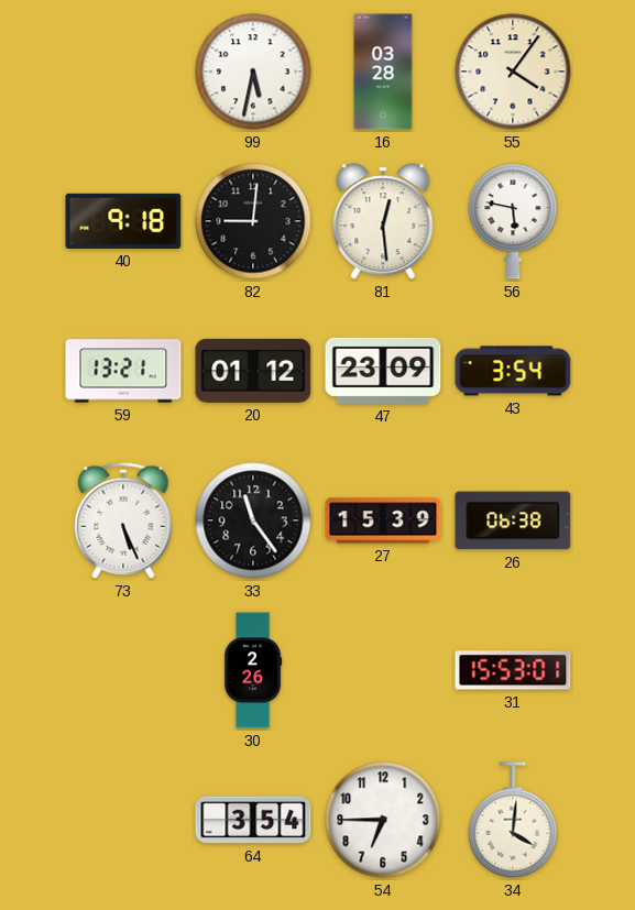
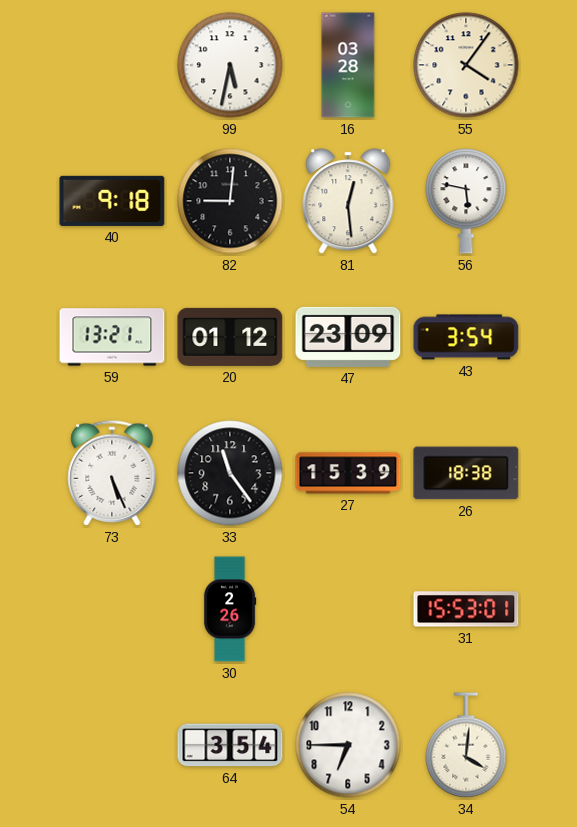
26: 06:38 -> 18:38
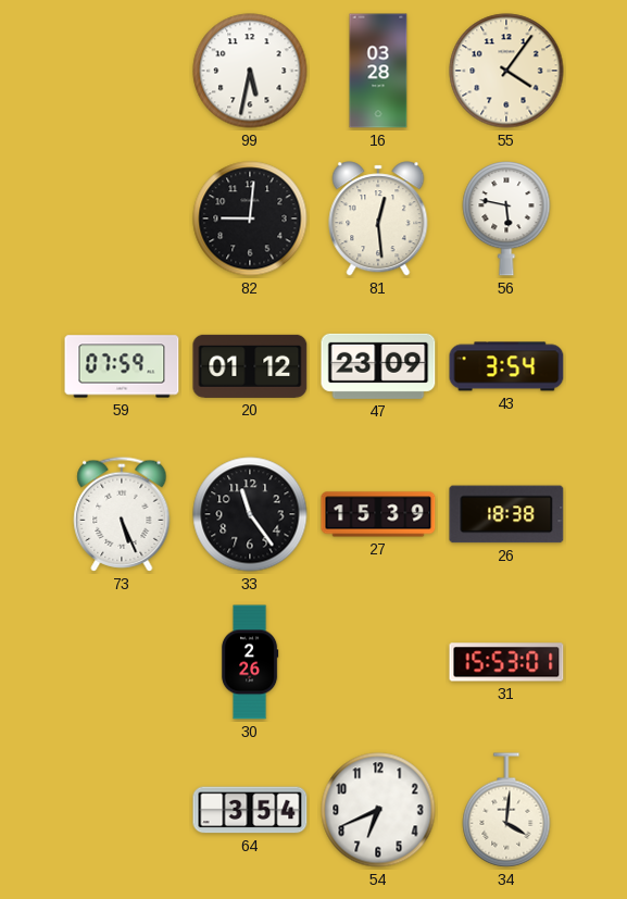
40: 9:18 -> none
59: 13:21 -> 07:59
54: 6:45 -> 6:41
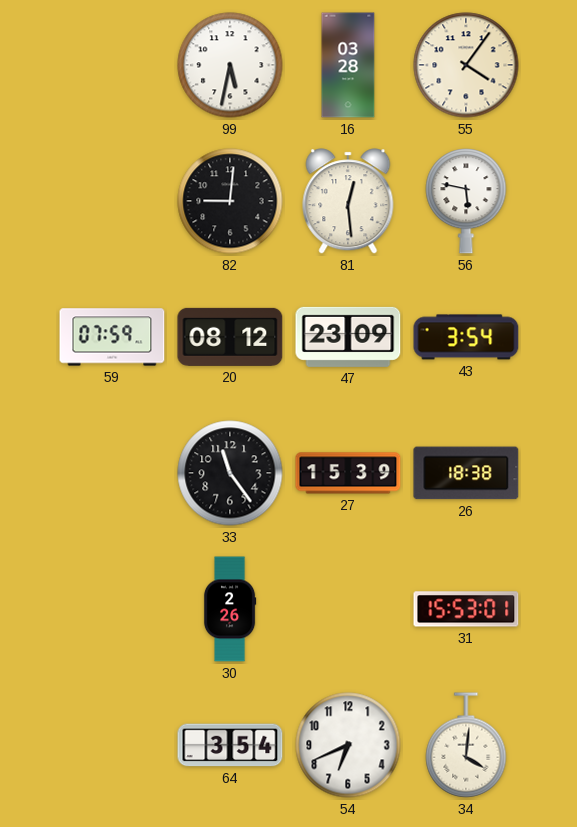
20: 01:12 -> 08:12
73: 5:26 -> none
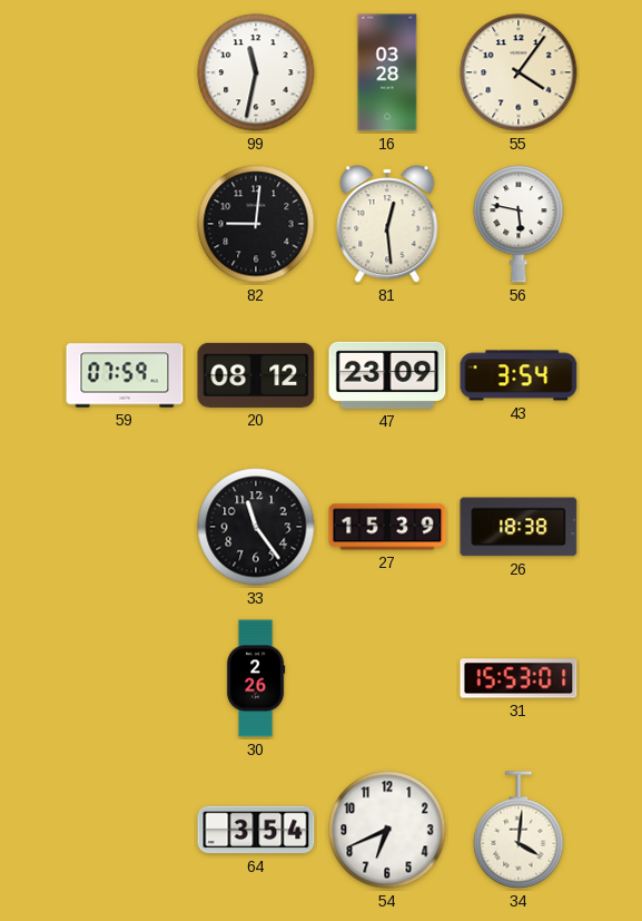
99: 5:32 -> 11:32
